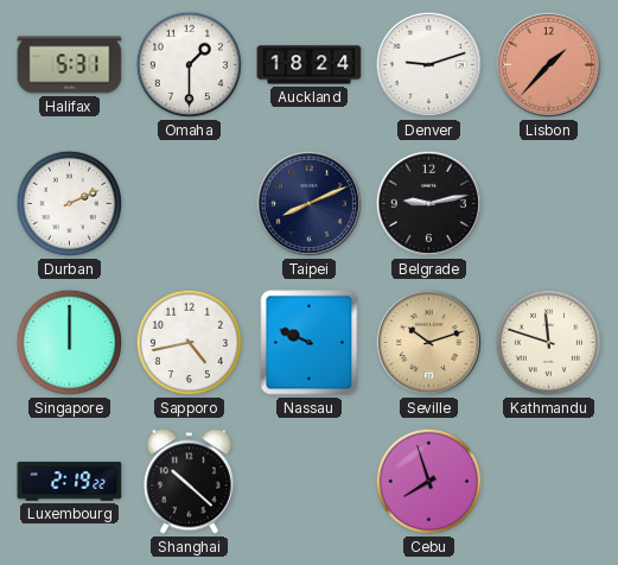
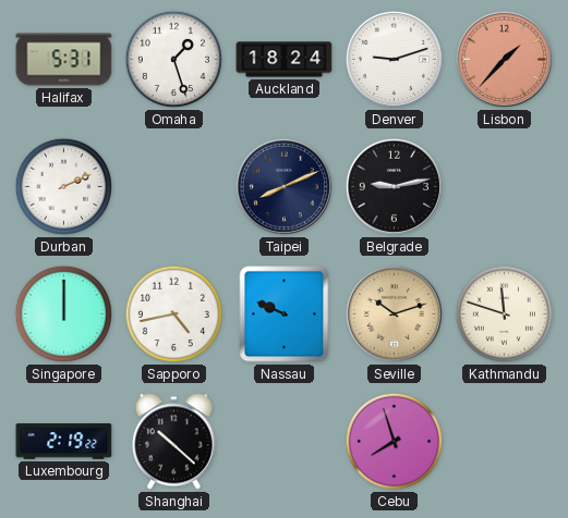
Omaha: 1:30 -> 1:27
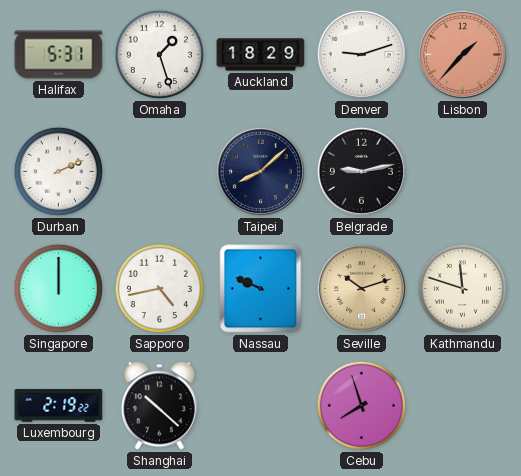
Auckland: 18:24 -> 18:29
Taipei: 8:11 -> 8:08
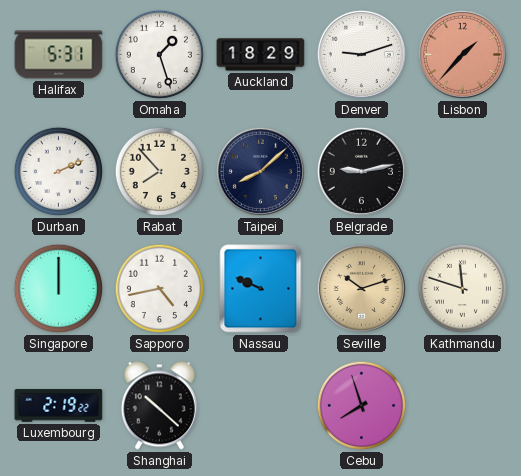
Rabat: none -> 7:53
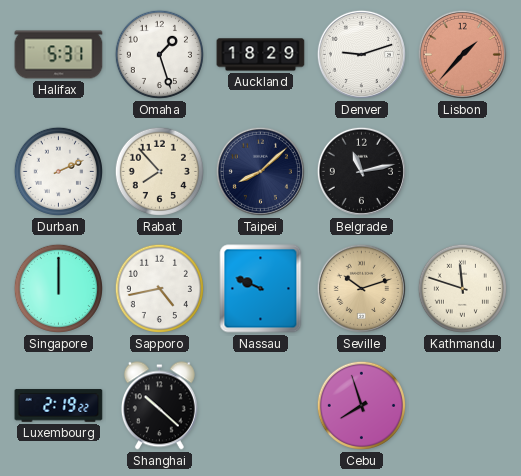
Belgrade: 9:13 -> 11:13
